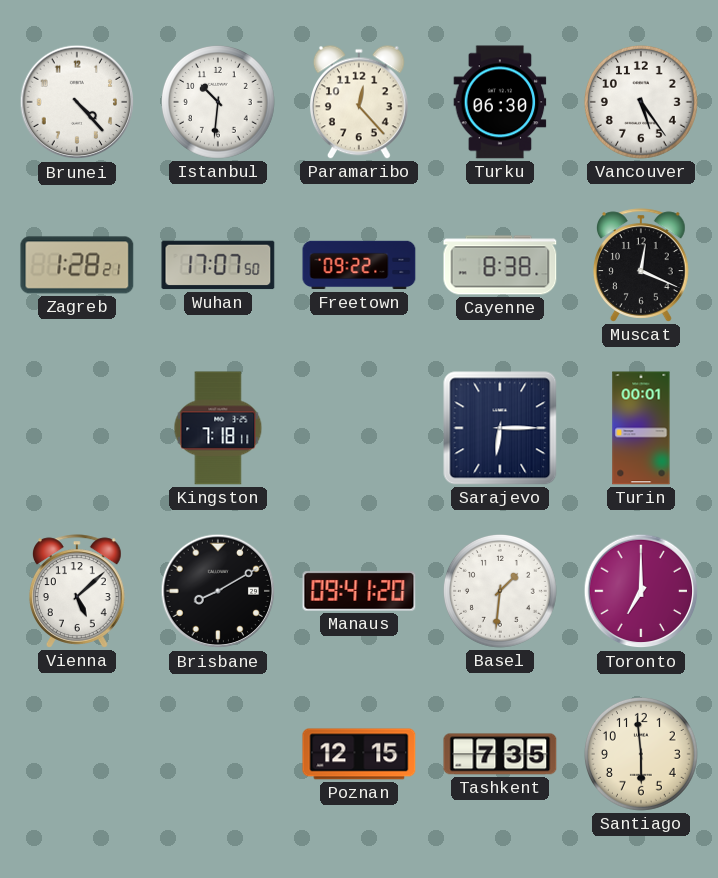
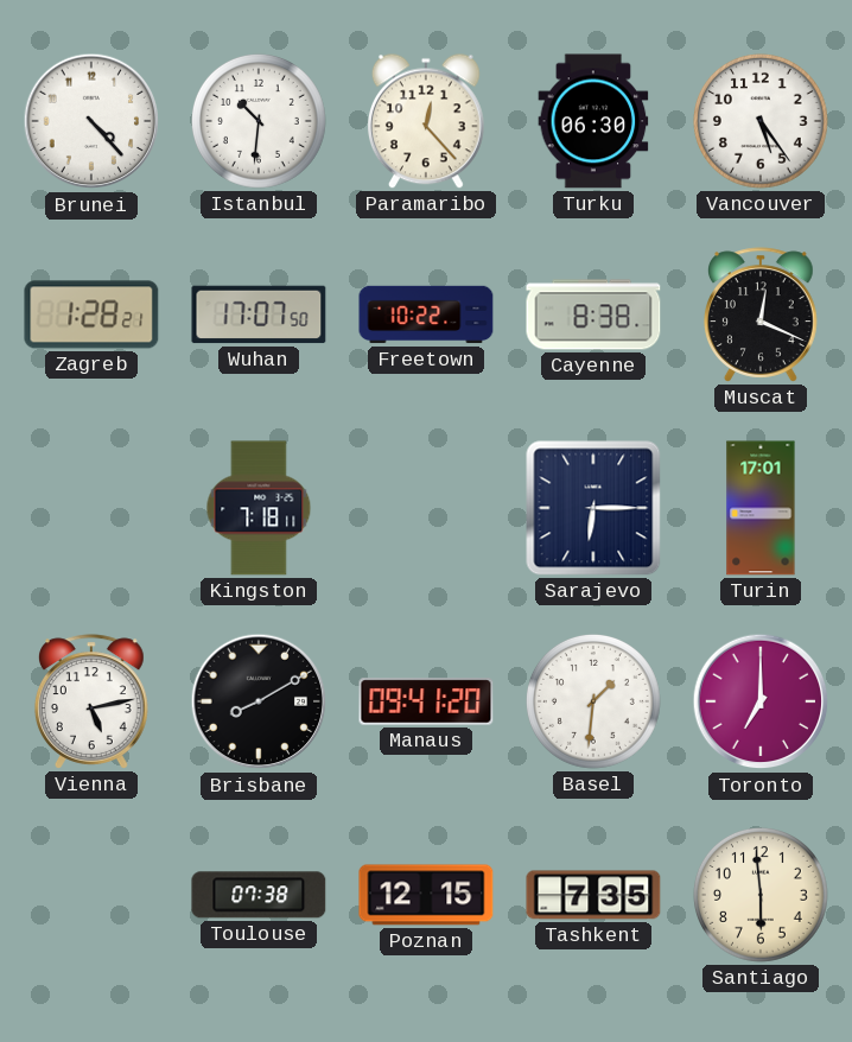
Freetown: 09:22 -> 10:22
Turin: 00:01 -> 17:01
Vienna: 5:08 -> 5:13
Toulouse: none -> 07:38
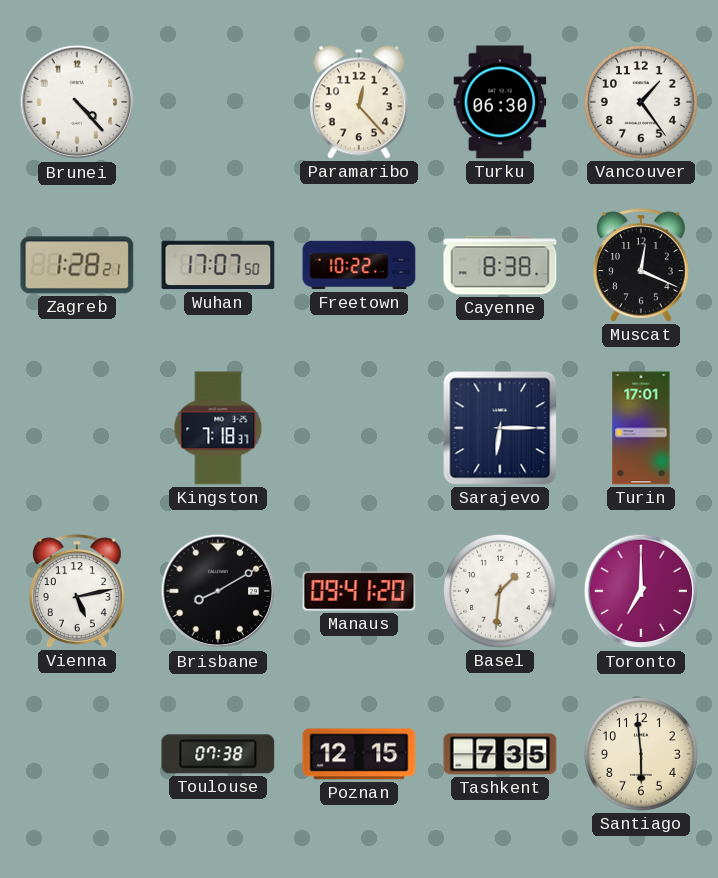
Istanbul: 10:31 -> none
Vancouver: 5:24 -> 1:24
Kingston: 7:18:11 -> 7:18:37
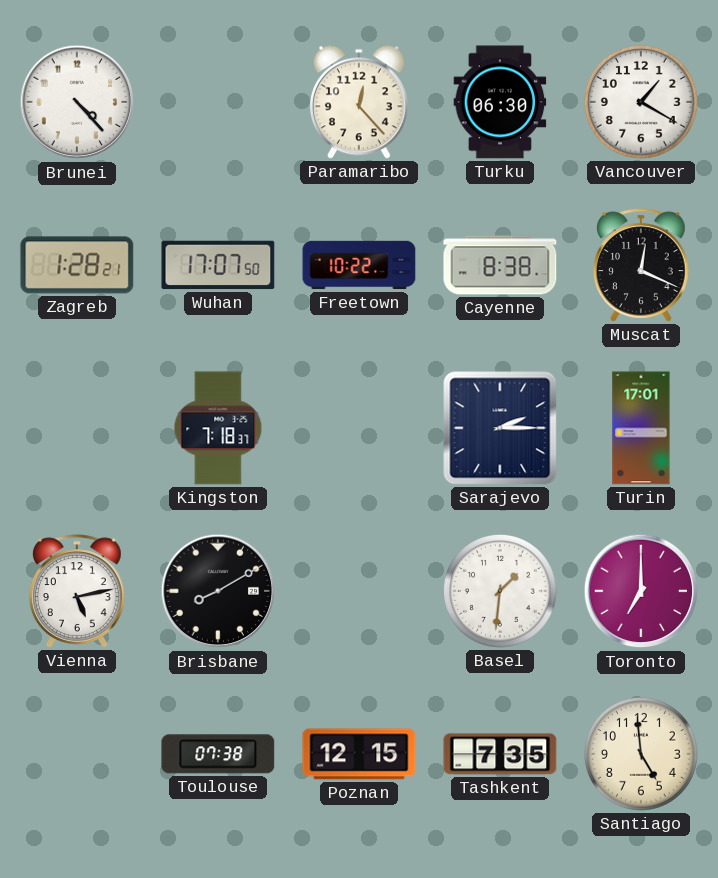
Vancouver: 1:24 -> 1:20
Sarajevo: 6:15 -> 2:15
Manaus: 09:41 -> none
Santiago: 5:59 -> 4:59
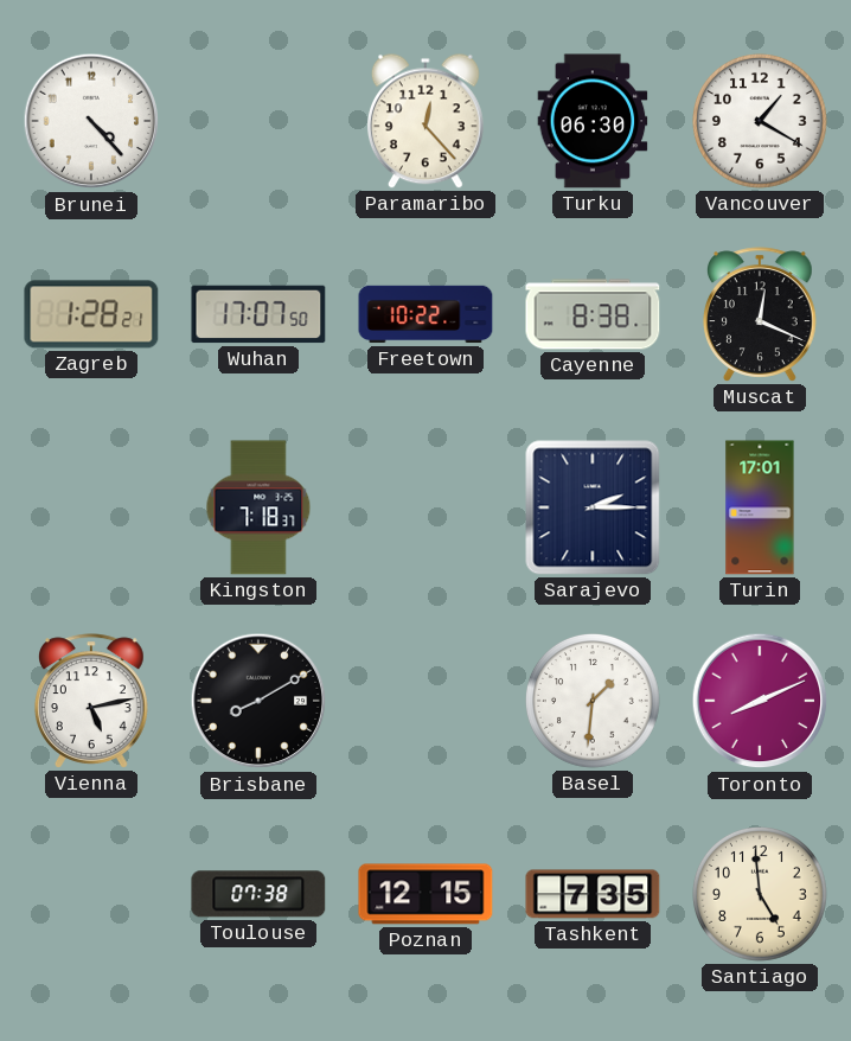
Toronto: 7:00 -> 8:11
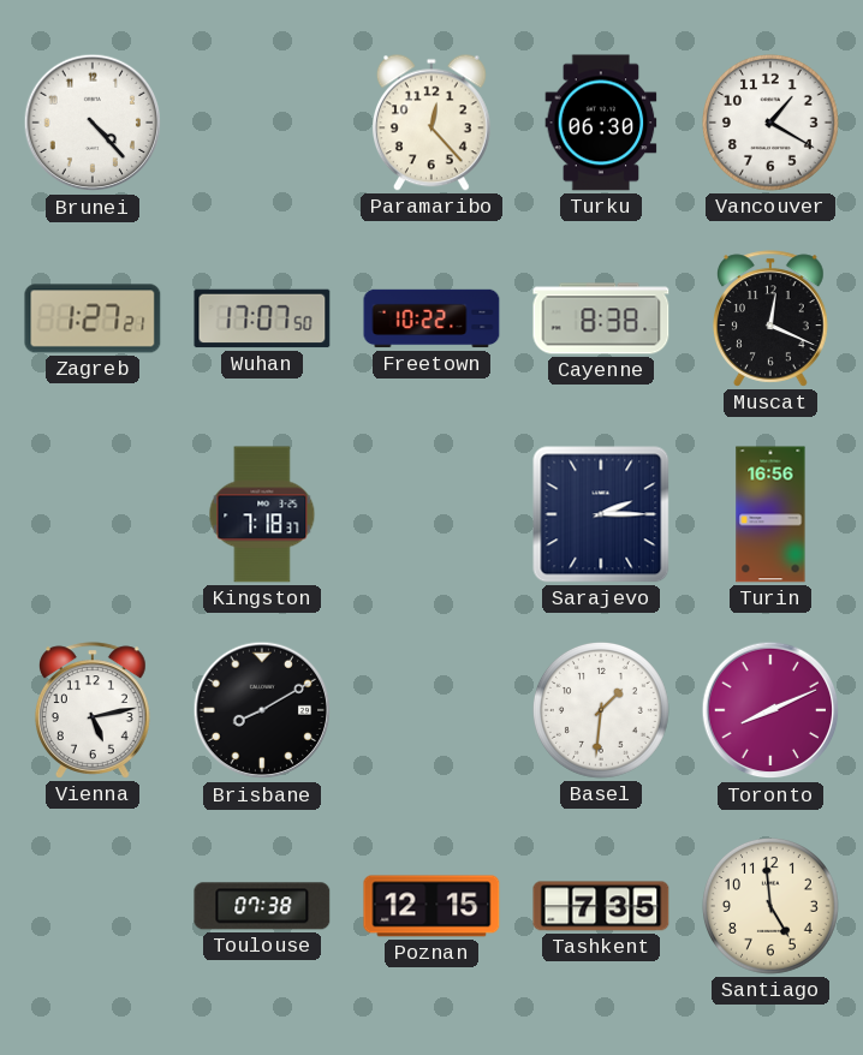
Zagreb: 1:28 -> 1:27
Turin: 17:01 -> 16:56
